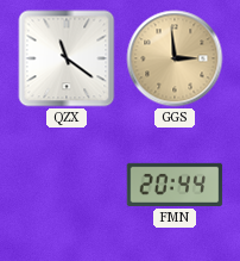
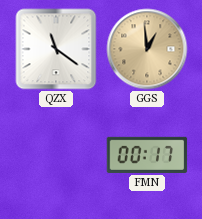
GGS: 2:59 -> 12:59
FMN: 20:44 -> 00:17
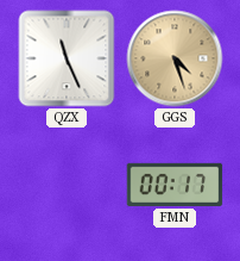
QZX: 11:21 -> 11:26
GGS: 12:59 -> 4:27
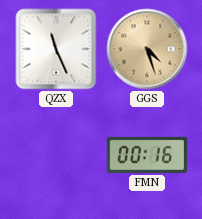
FMN: 00:17 -> 00:16
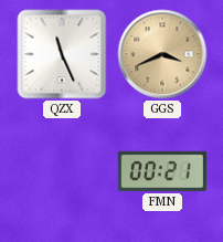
GGS: 4:27 -> 3:41
FMN: 00:16 -> 00:21
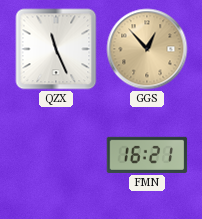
GGS: 3:41 -> 12:53
FMN: 00:21 -> 16:21
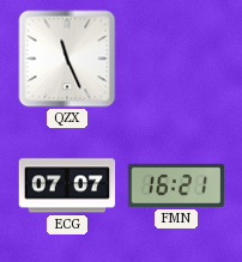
GGS: 12:53 -> none
ECG: none -> 07:07
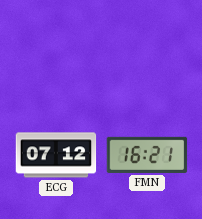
QZX: 11:26 -> none
ECG: 07:07 -> 07:12
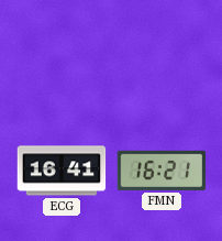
ECG: 07:12 -> 16:41
